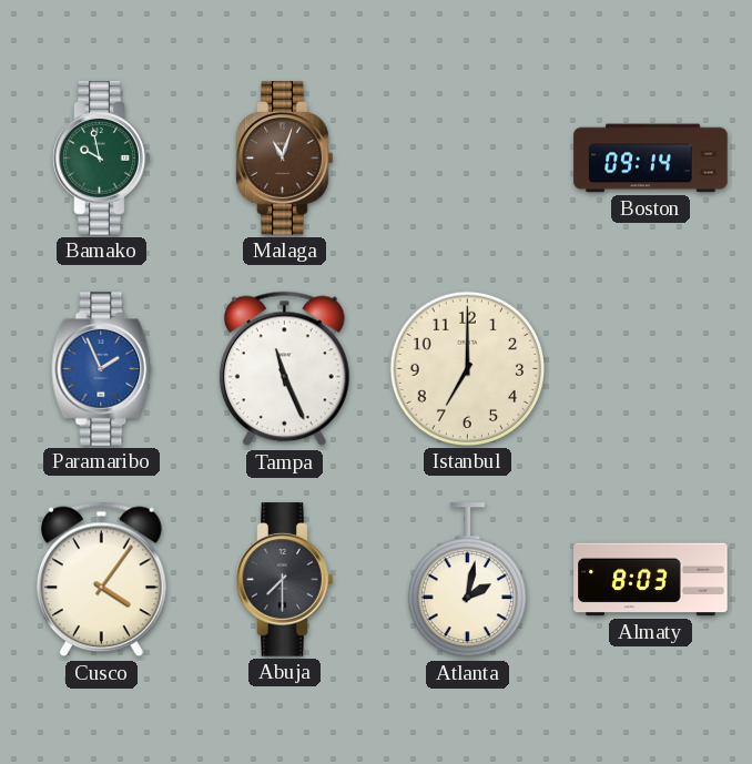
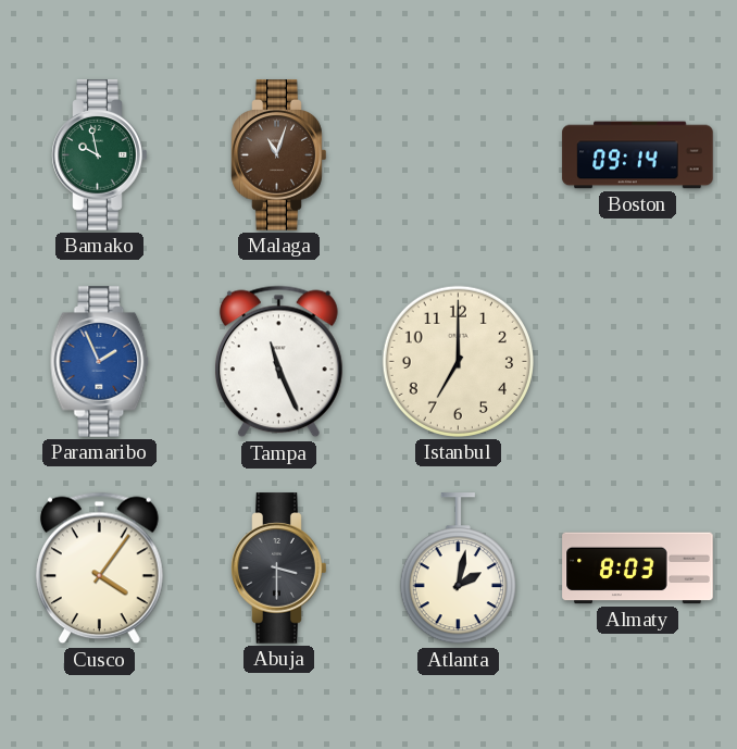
Abuja: 7:30 -> 3:30
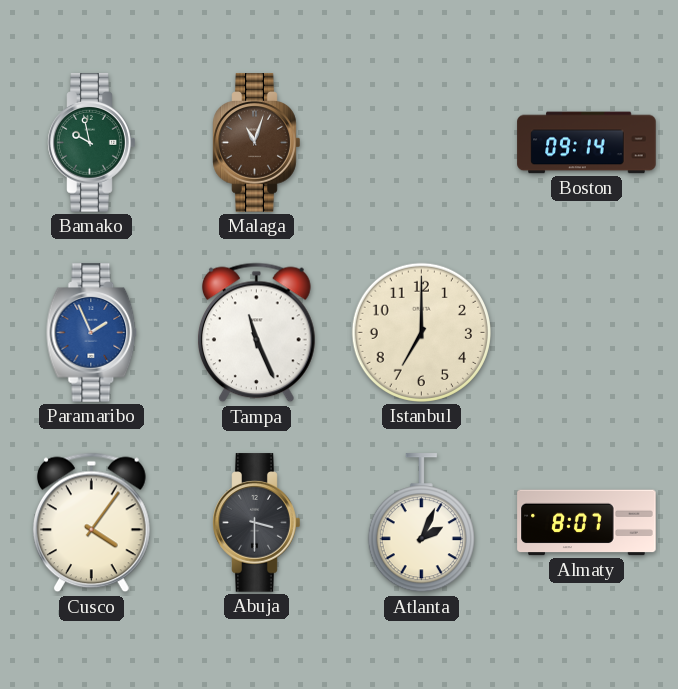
Atlanta: 2:02 -> 2:04
Almaty: 8:03 -> 8:07
